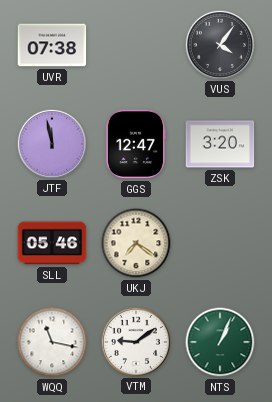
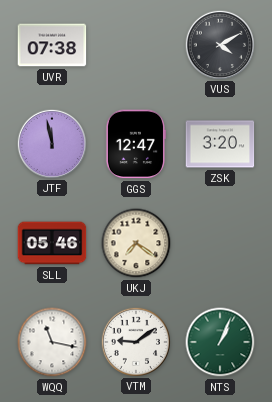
VUS: 4:06 -> 4:10
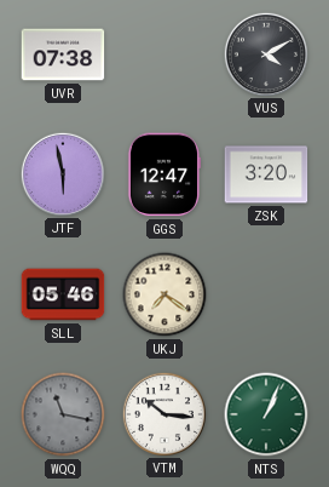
JTF: 11:58 -> 5:58
WQQ dial: white -> grey
VTM: 9:09 -> 10:16
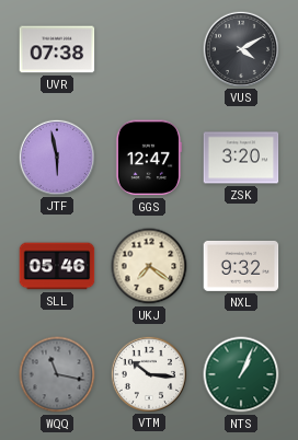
NXL: none -> 9:32
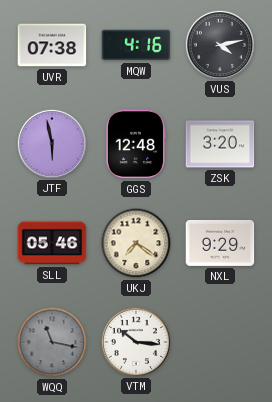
MQW: none -> 4:16
VUS: 4:10 -> 4:13
GGS: 12:47 -> 12:48
NXL: 9:32 -> 9:29
NTS: 1:04 -> none
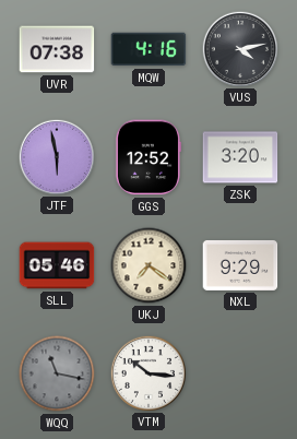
GGS: 12:48 -> 12:52
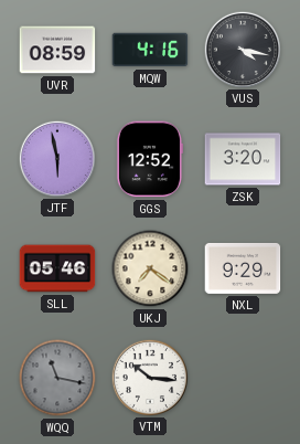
UVR: 07:38 -> 08:59
VUS: 4:13 -> 4:17
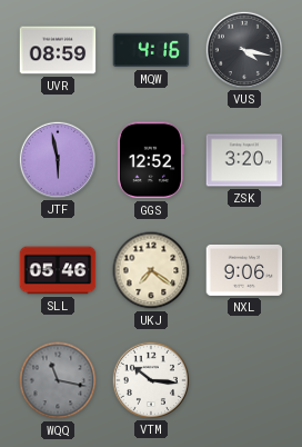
NXL: 9:29 -> 9:06
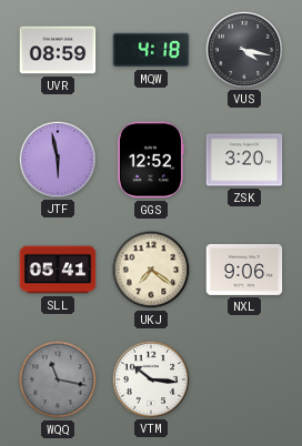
MQW: 4:16 -> 4:18
SLL: 05:46 -> 05:41
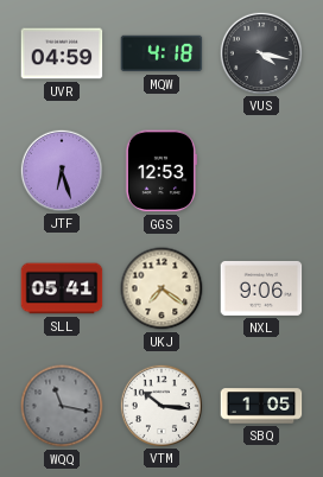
UVR: 08:59 -> 04:59
JTF: 5:58 -> 6:27
GGS: 12:52 -> 12:53
ZSK: 3:20 -> none
SBQ: none -> 1:05
